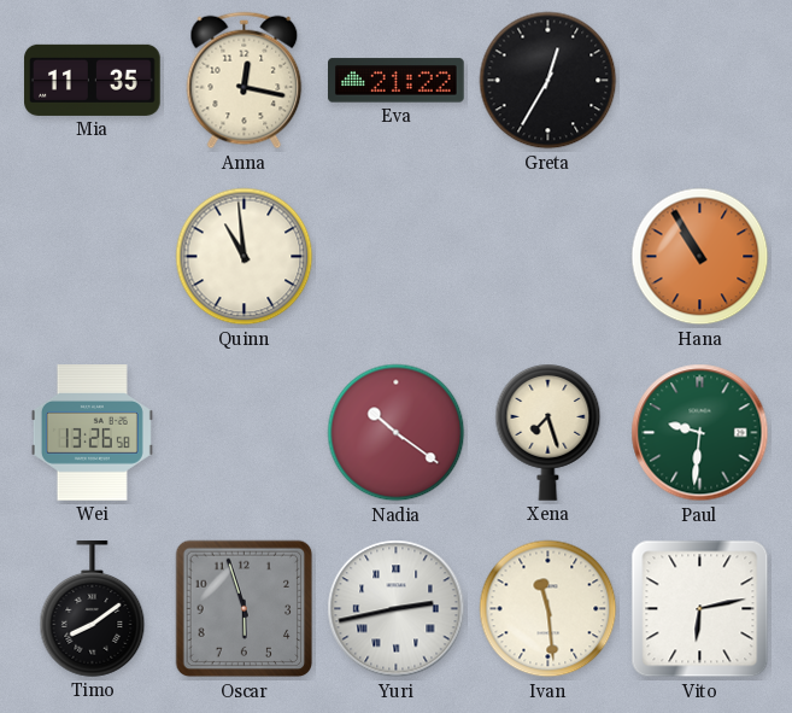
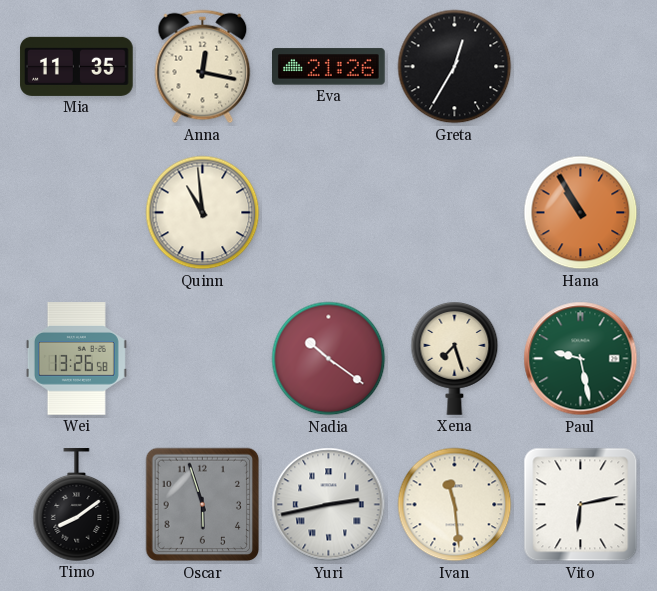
Eva: 21:22 -> 21:26
Paul: 9:31 -> 9:28
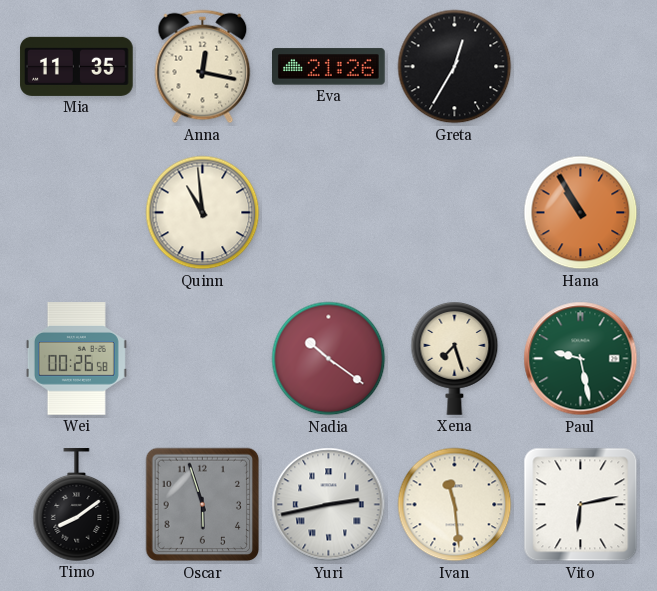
Wei: 13:26 -> 00:26
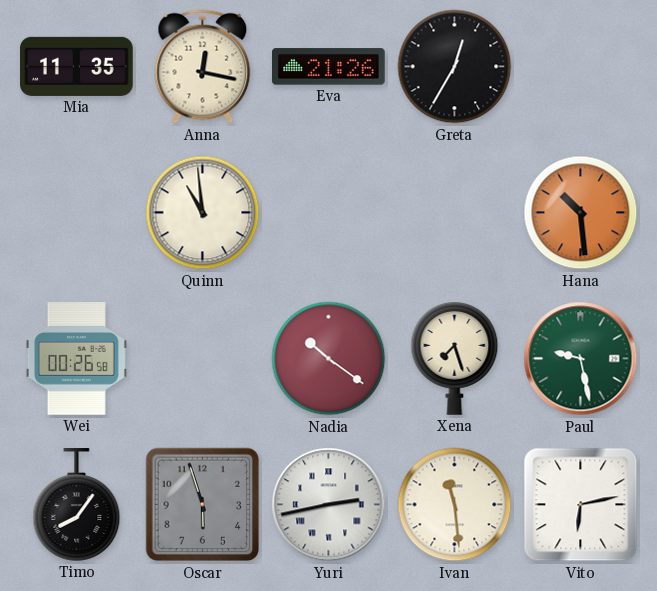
Hana: 10:55 -> 10:29
Timo: 8:09 -> 8:06
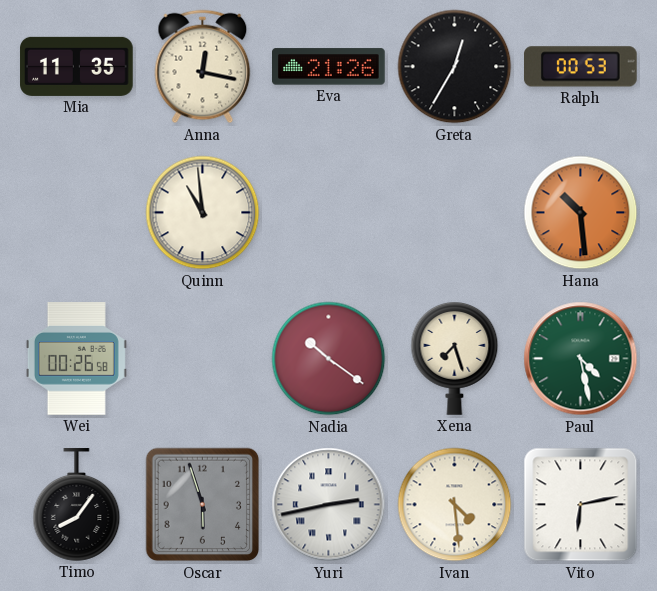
Ralph: none -> 00:53
Paul: 9:28 -> 4:28
Ivan: 11:29 -> 4:29
